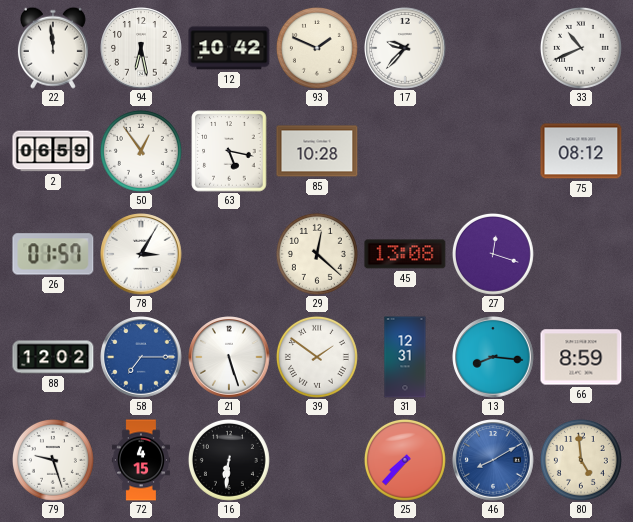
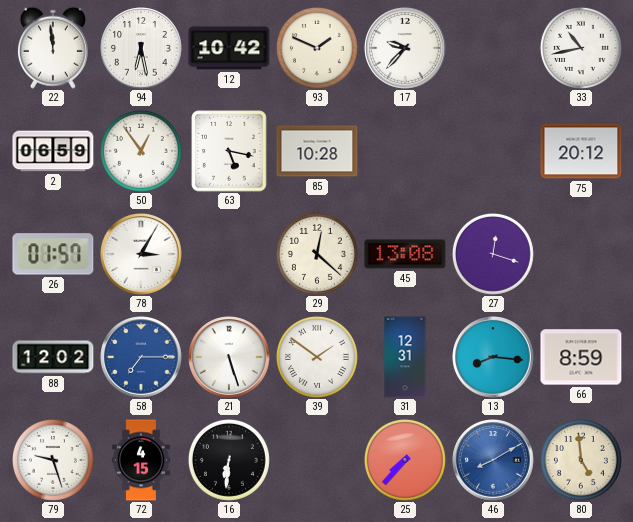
33: 10:41 -> 10:43
75: 08:12 -> 20:12
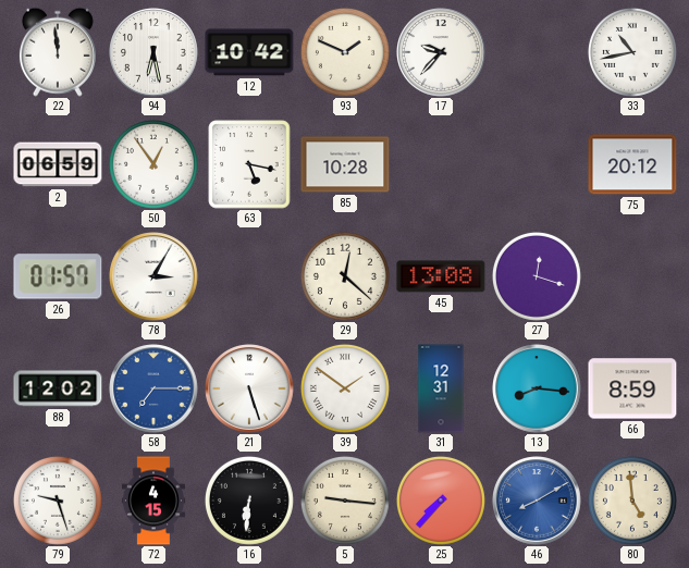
5: none -> 9:16
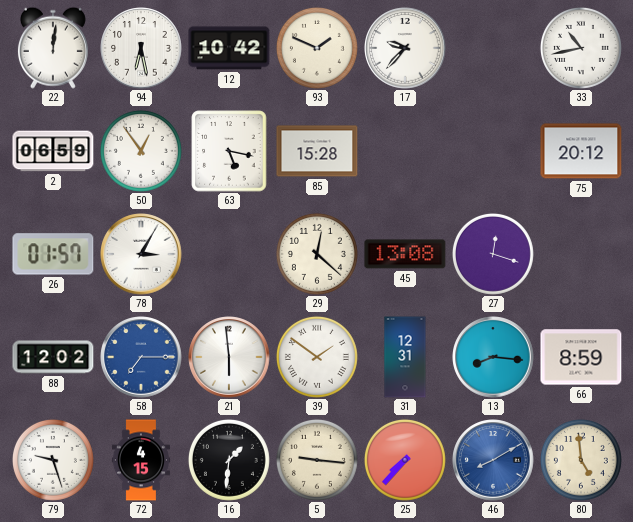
22: 11:59 -> 12:01
85: 10:28 -> 15:28
21: 5:27 -> 5:59
16: 6:31 -> 1:31
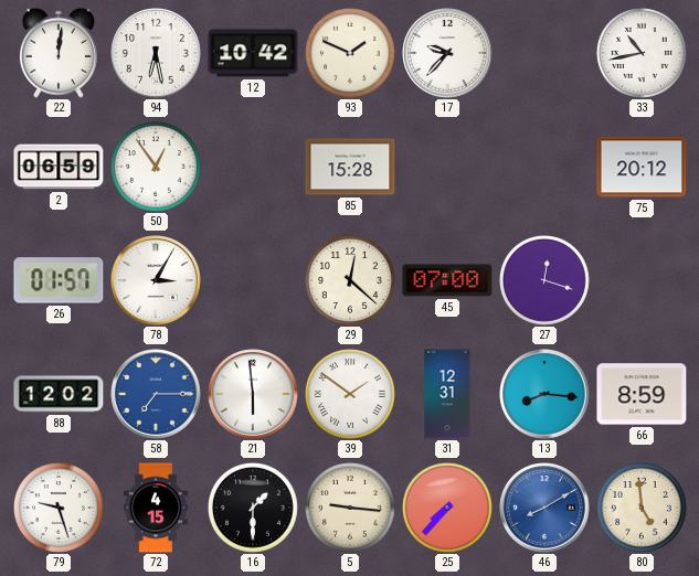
63: 5:17 -> none
45: 13:08 -> 07:00
16: 1:31 -> 1:30
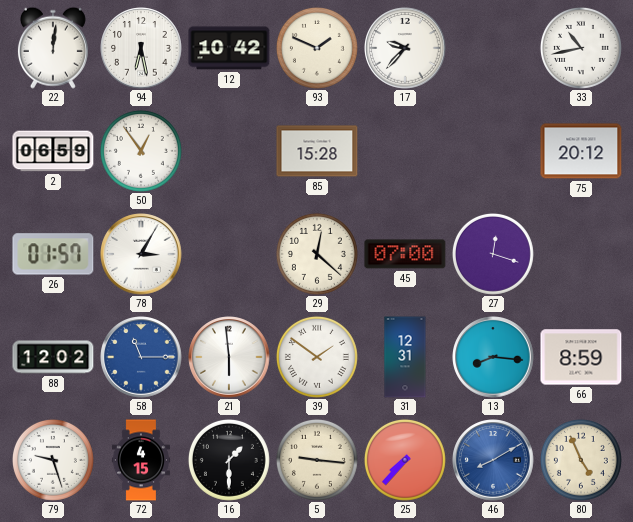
58: 7:15 -> 11:15
80: 4:59 -> 4:56
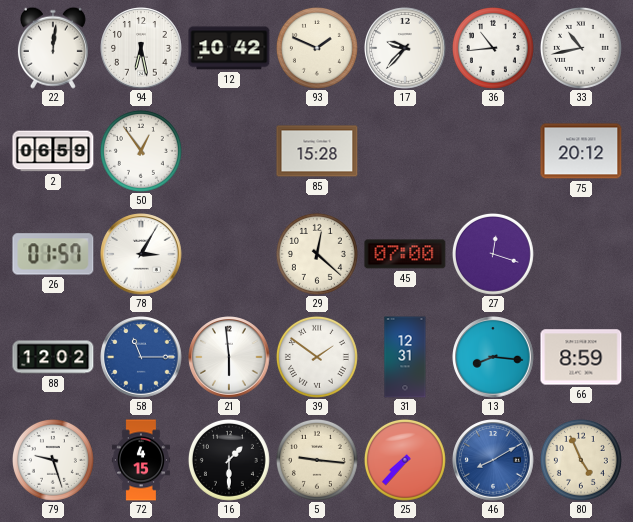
36: none -> 10:44
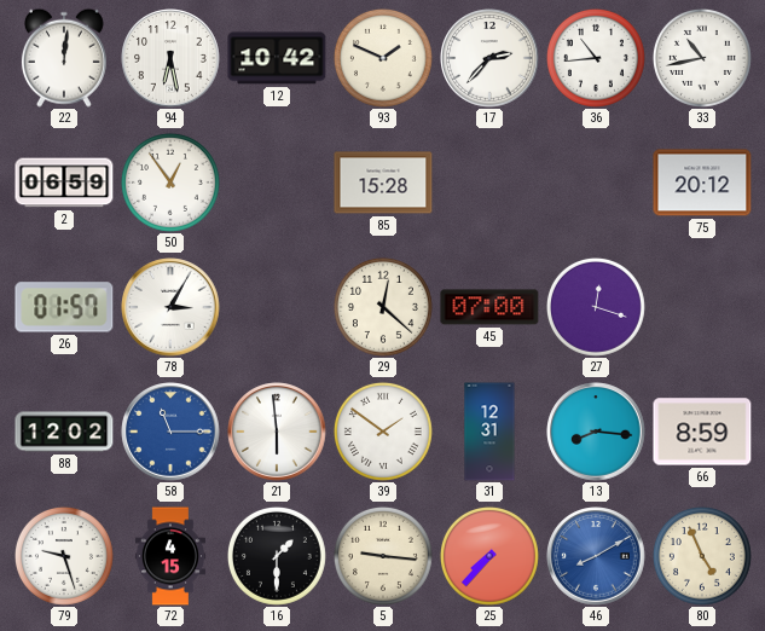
17: 9:37 -> 2:37
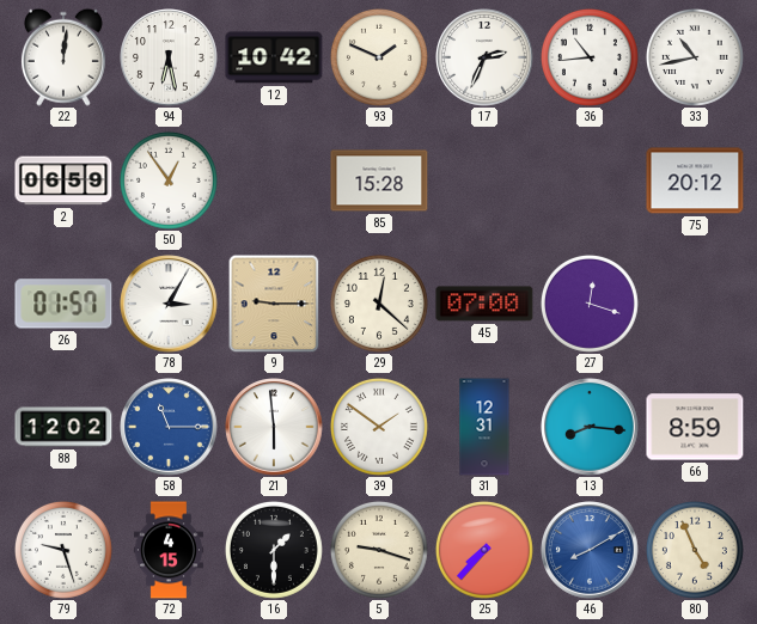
17: 2:37 -> 2:34
9: none -> 9:15
5: 9:16 -> 9:18
